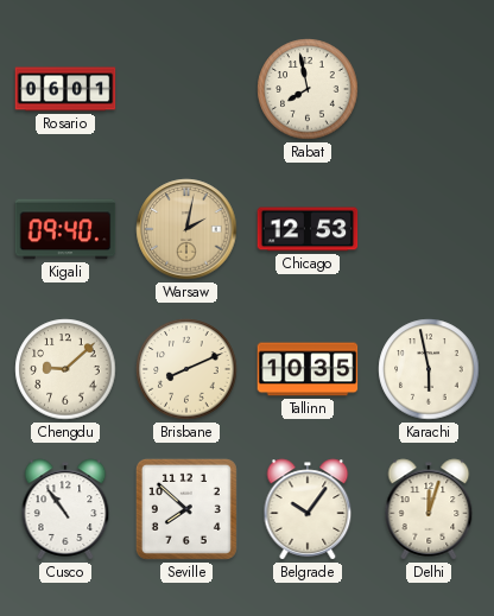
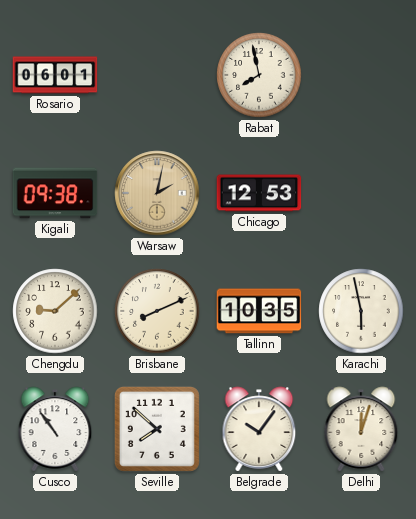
Kigali: 09:40 -> 09:38
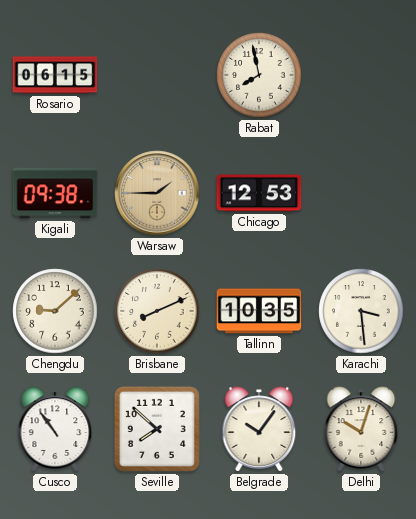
Rosario: 06:01 -> 06:15
Warsaw: 2:02 -> 1:45
Karachi: 5:58 -> 3:29
Delhi: 12:03 -> 10:03
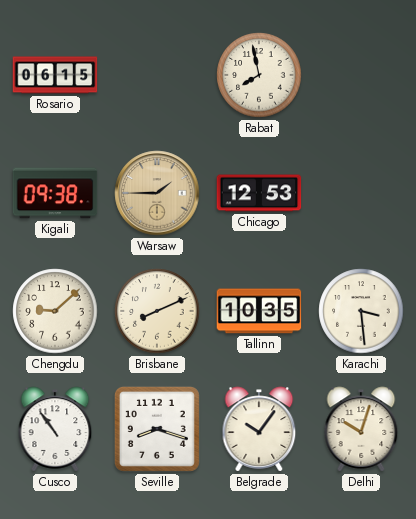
Seville: 7:52 -> 8:18
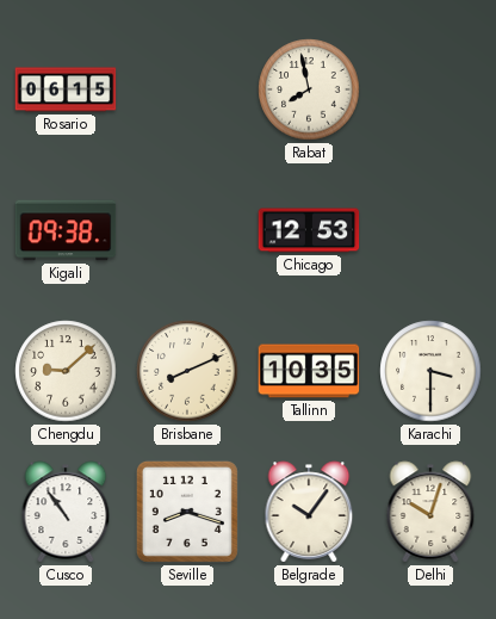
Warsaw: 1:45 -> none
Karachi: 3:29 -> 3:30
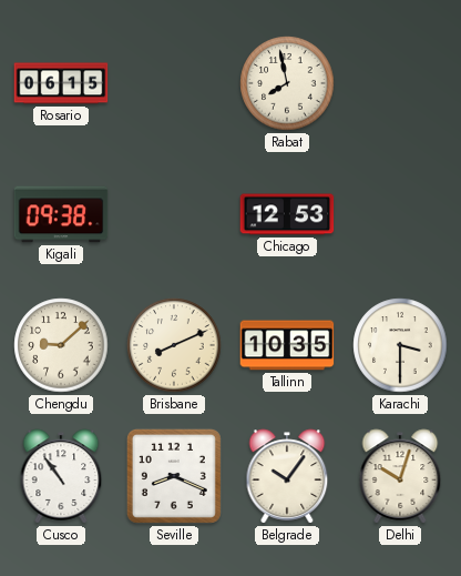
Seville: 8:18 -> 8:19
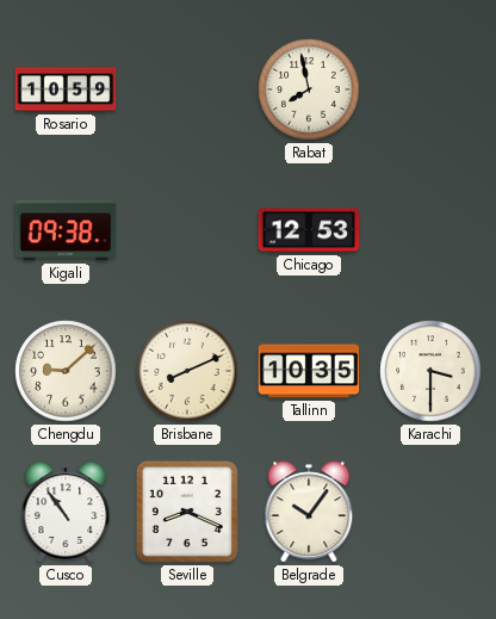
Rosario: 06:15 -> 10:59
Delhi: 10:03 -> none
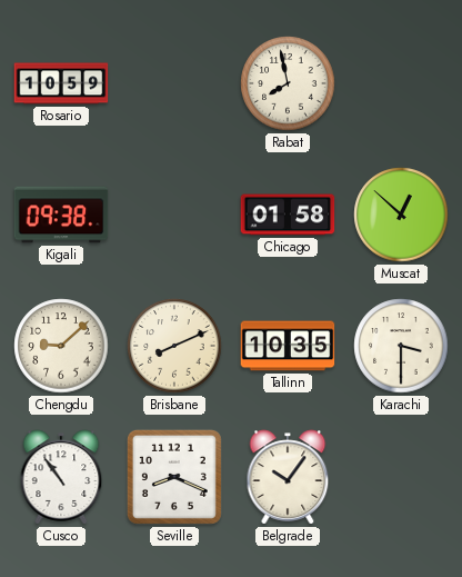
Chicago: 12:53 -> 01:58
Muscat: none -> 12:52
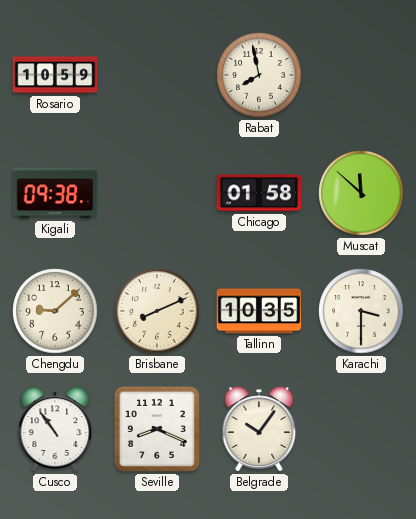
Muscat: 12:52 -> 11:52
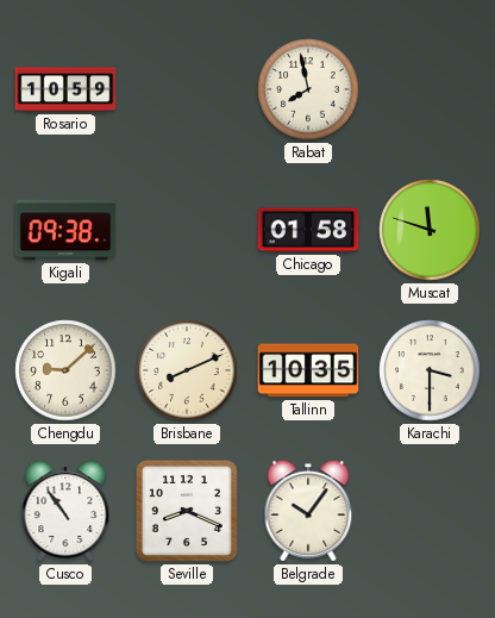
Muscat: 11:52 -> 11:48
